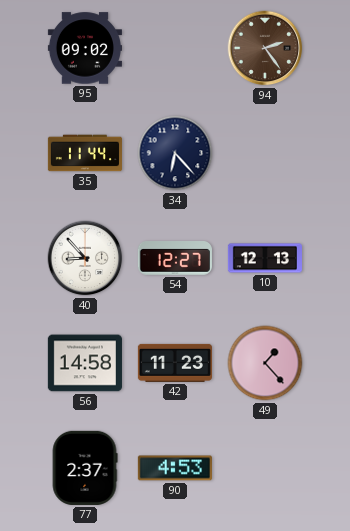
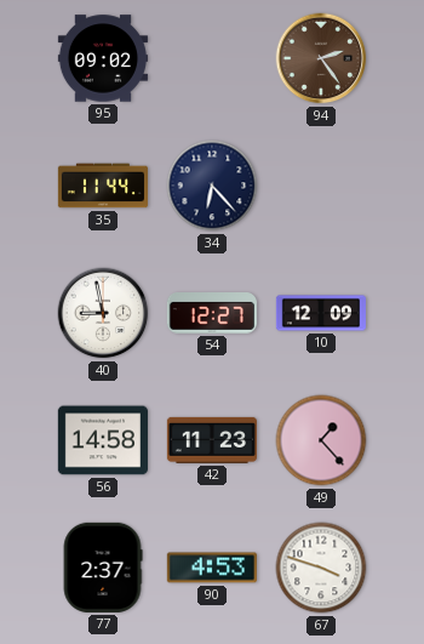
40: 8:53 -> 8:58
10: 12:13 -> 12:09
67: none -> 3:48
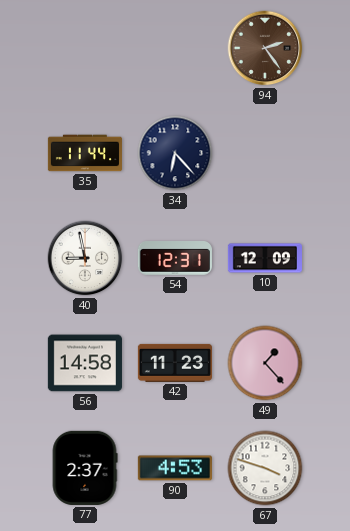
95: 09:02 -> none
54: 12:27 -> 12:31
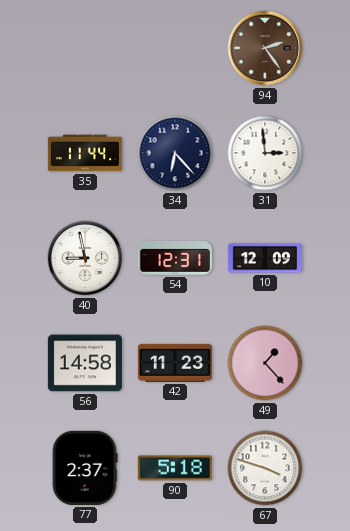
31: none -> 2:59
90: 4:53 -> 5:18
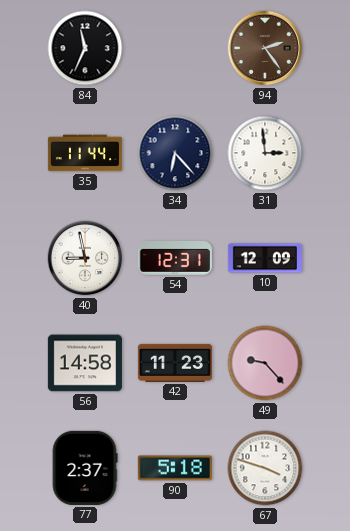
84: none -> 11:34
49: 1:23 -> 9:23
